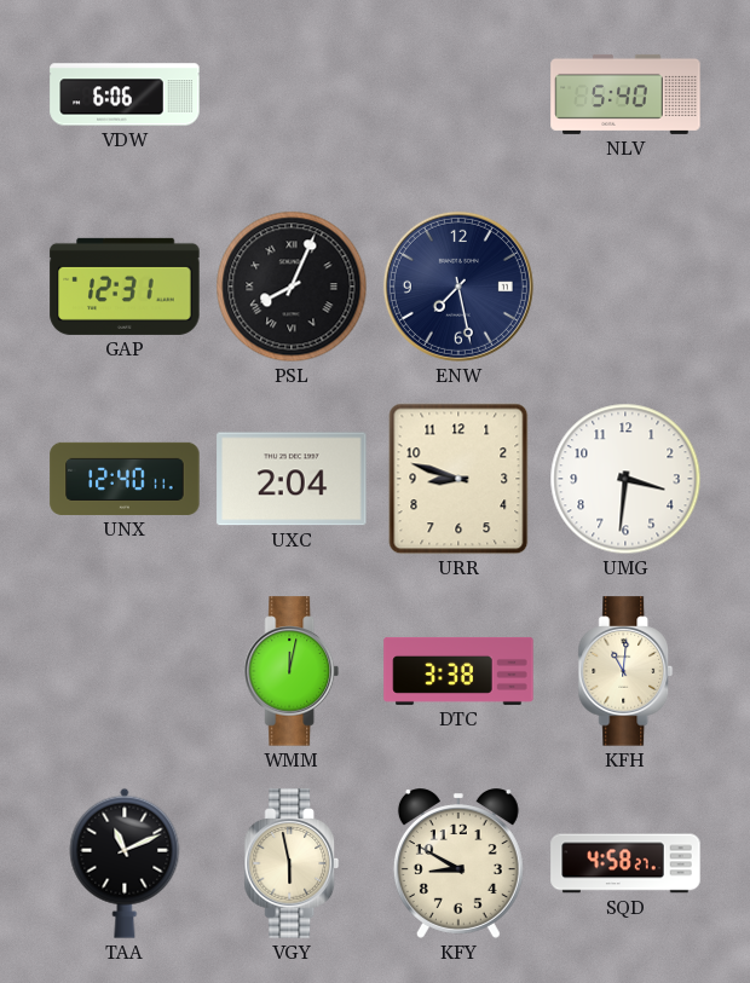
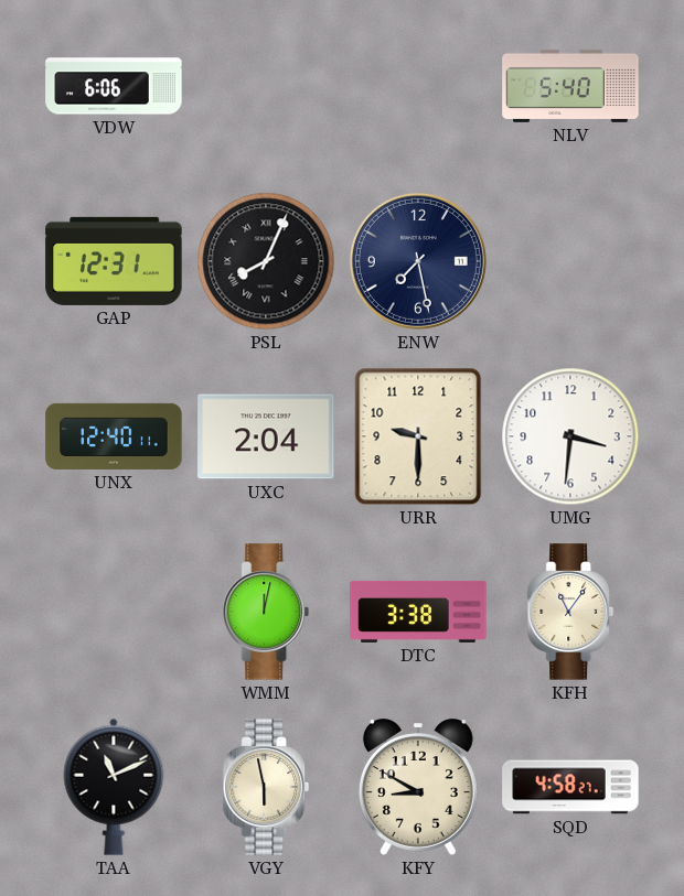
URR: 8:48 -> 9:30
KFH: 11:01 -> 11:06
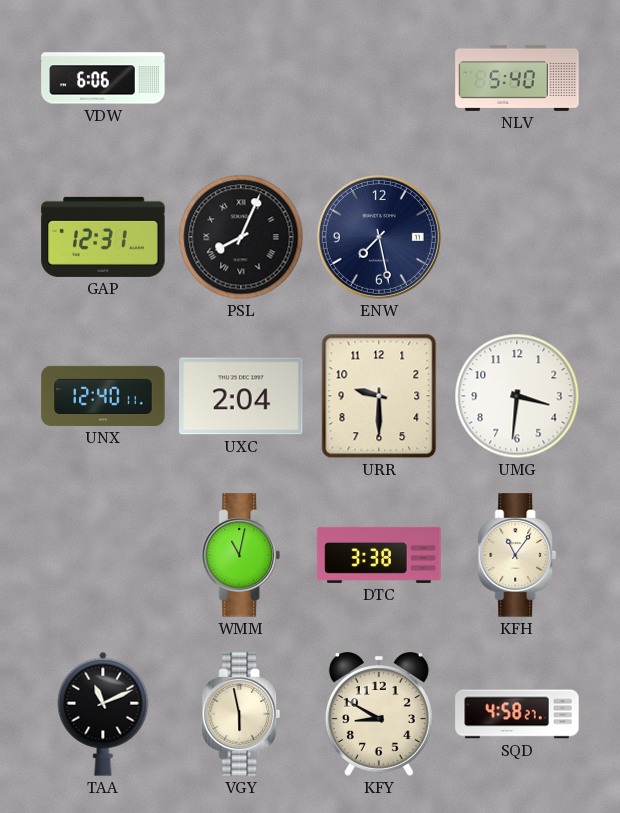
WMM: 12:02 -> 11:02
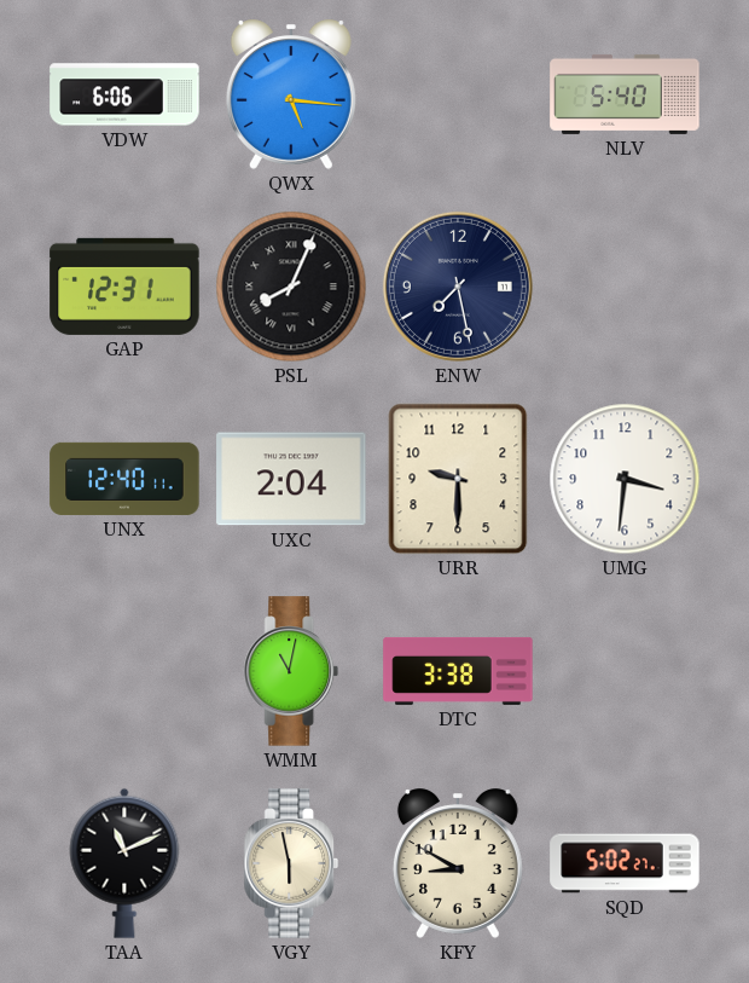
QWX: none -> 5:16
KFH: 11:06 -> none
SQD: 4:58 -> 5:02
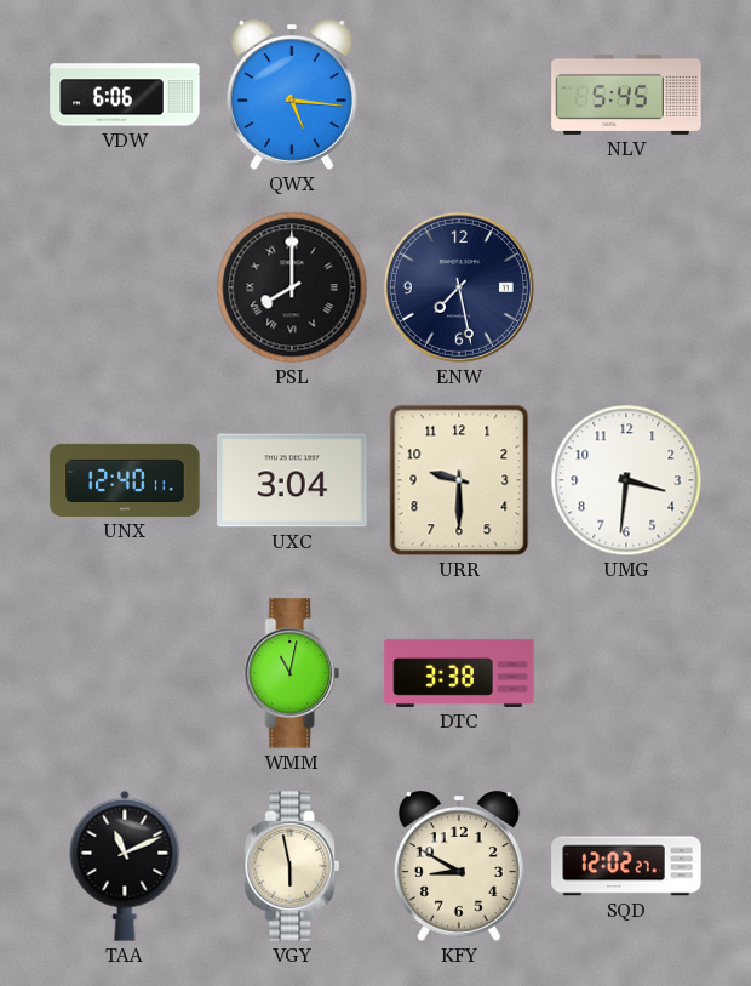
NLV: 5:40 -> 5:45
GAP: 12:31 -> none
PSL: 8:04 -> 8:00
UXC: 2:04 -> 3:04
SQD: 5:02 -> 12:02
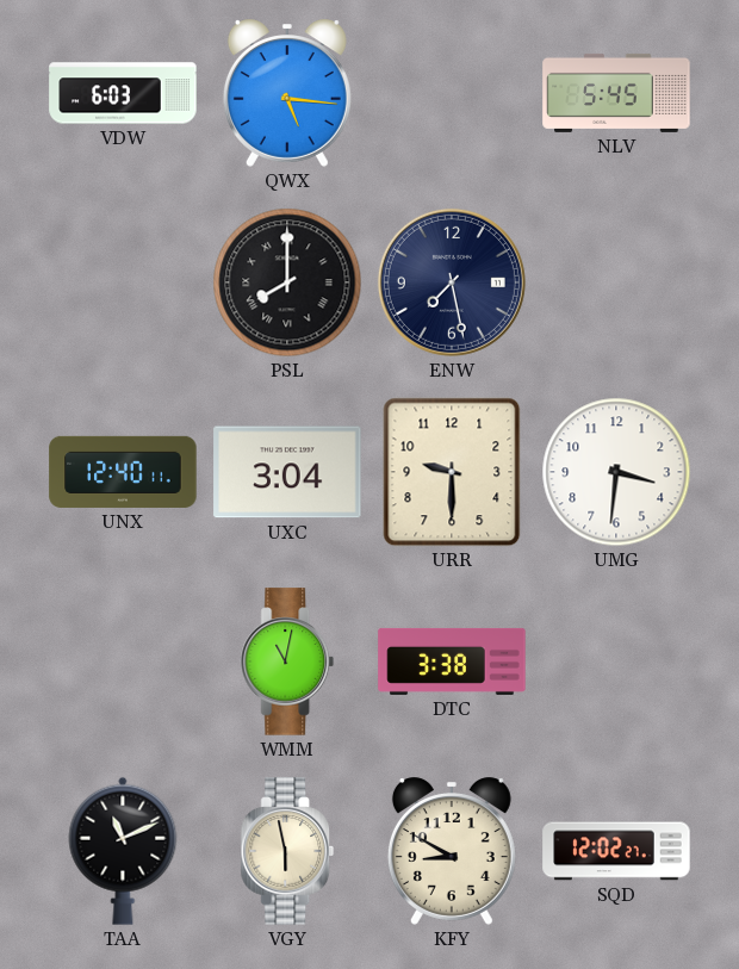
VDW: 6:06 -> 6:03
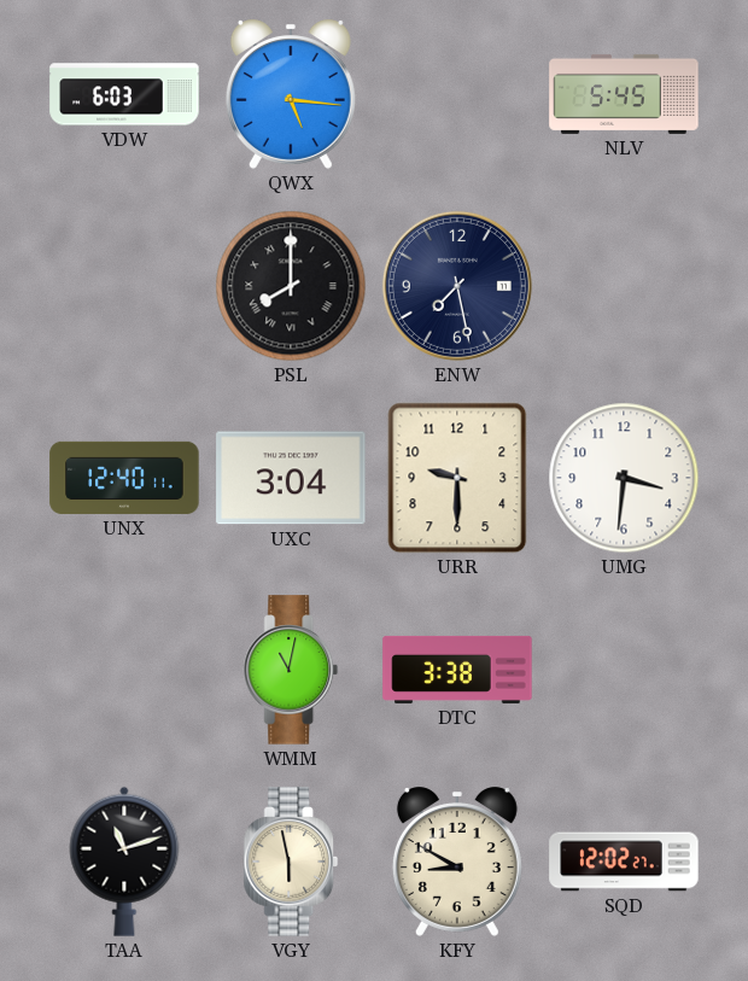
TAA: 11:11 -> 11:12
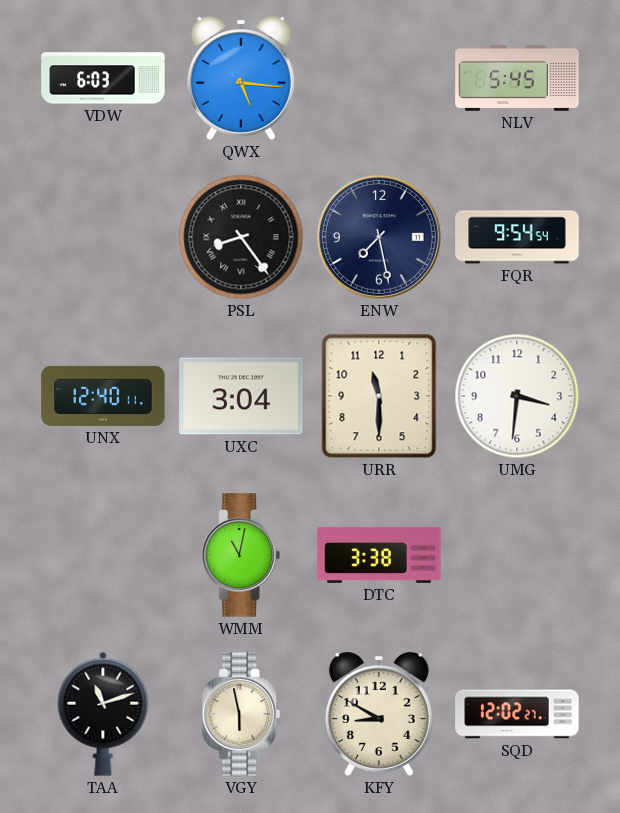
PSL: 8:00 -> 8:24
FQR: none -> 9:54
URR: 9:30 -> 11:30
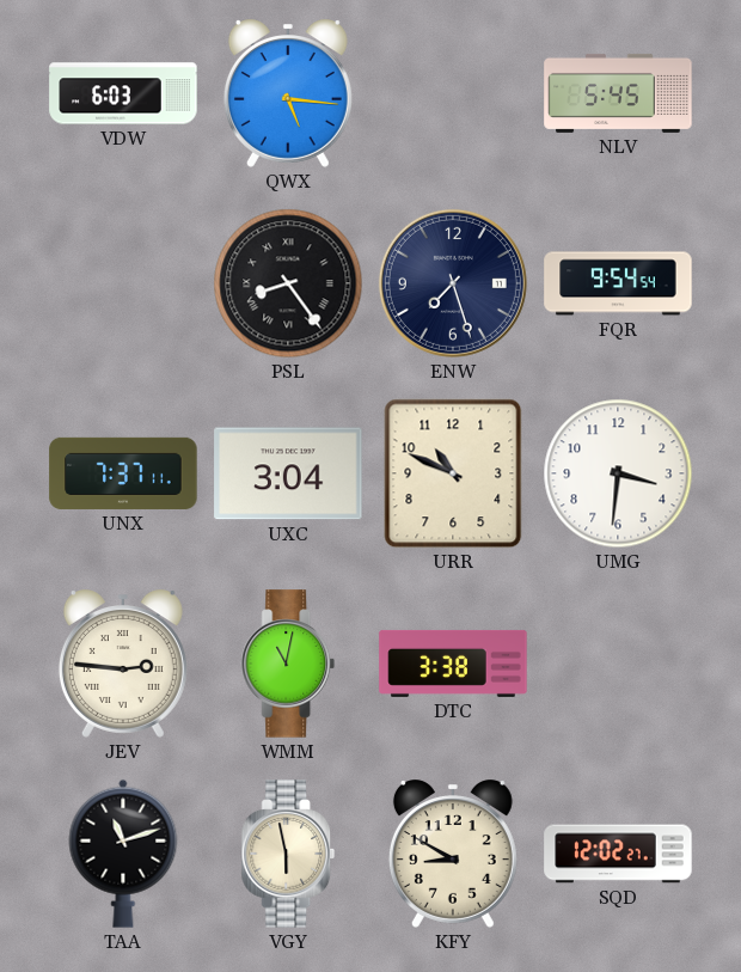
ENW: 7:28 -> 7:27
UNX: 12:40 -> 7:37
URR: 11:30 -> 10:49
JEV: none -> 2:46
